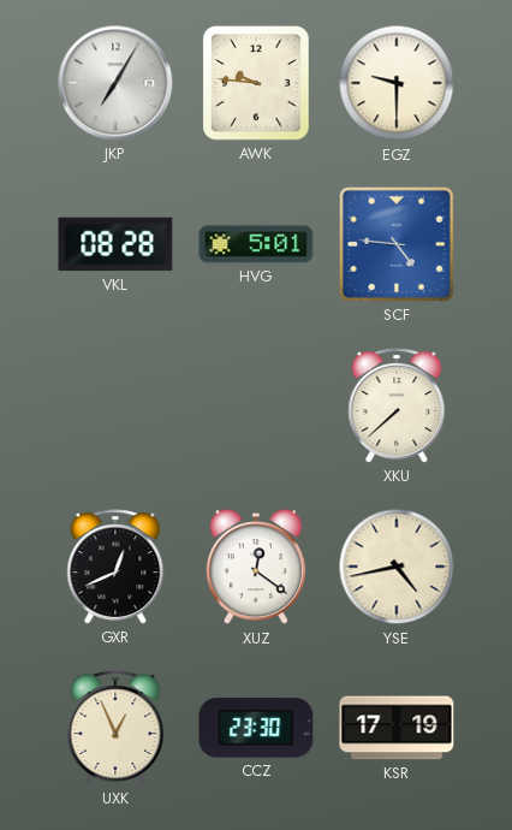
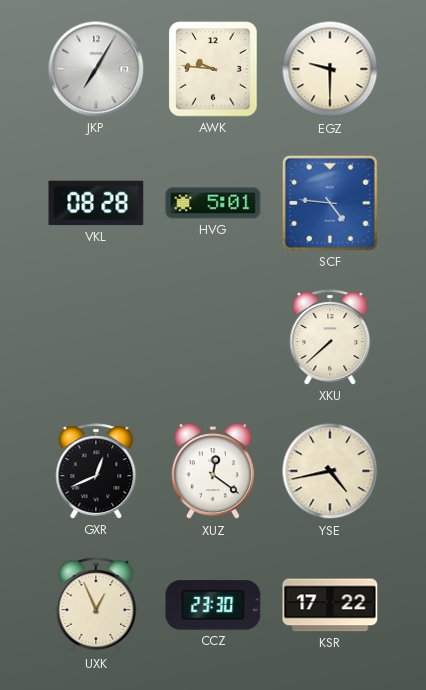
KSR: 17:19 -> 17:22
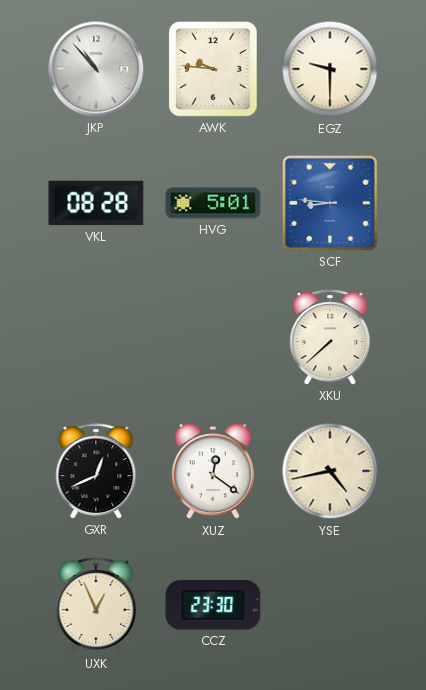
JKP: 7:05 -> 10:53
SCF: 4:46 -> 8:46
KSR: 17:22 -> none
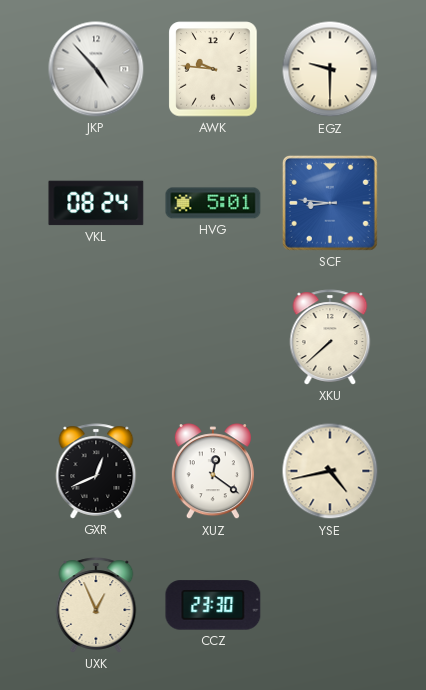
JKP: 10:53 -> 4:53
VKL: 08:28 -> 08:24
